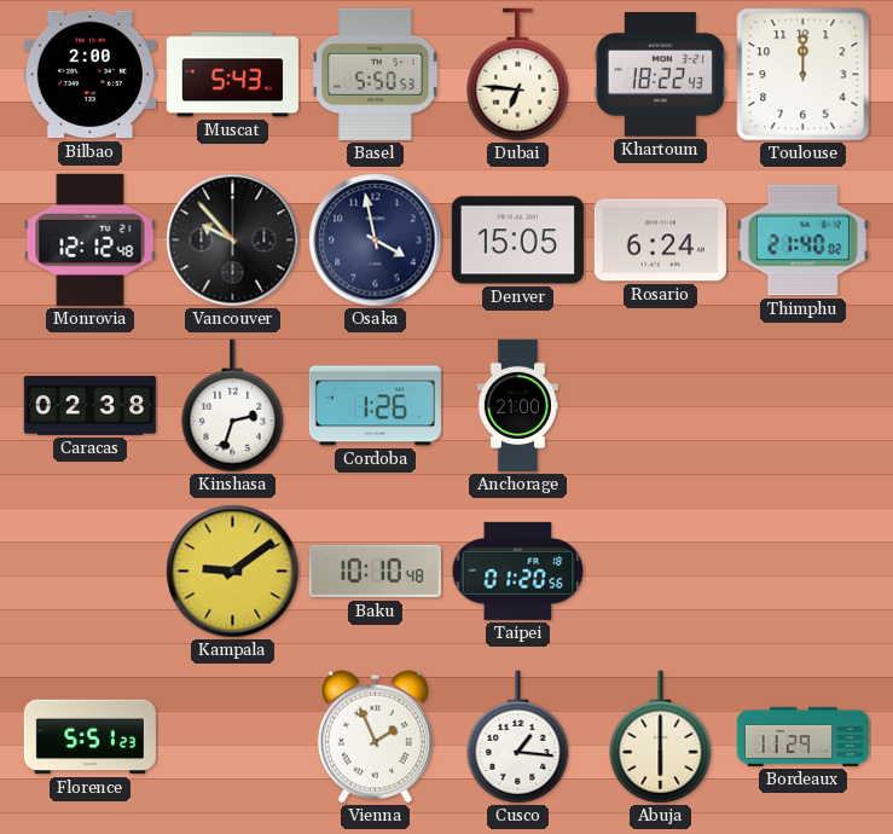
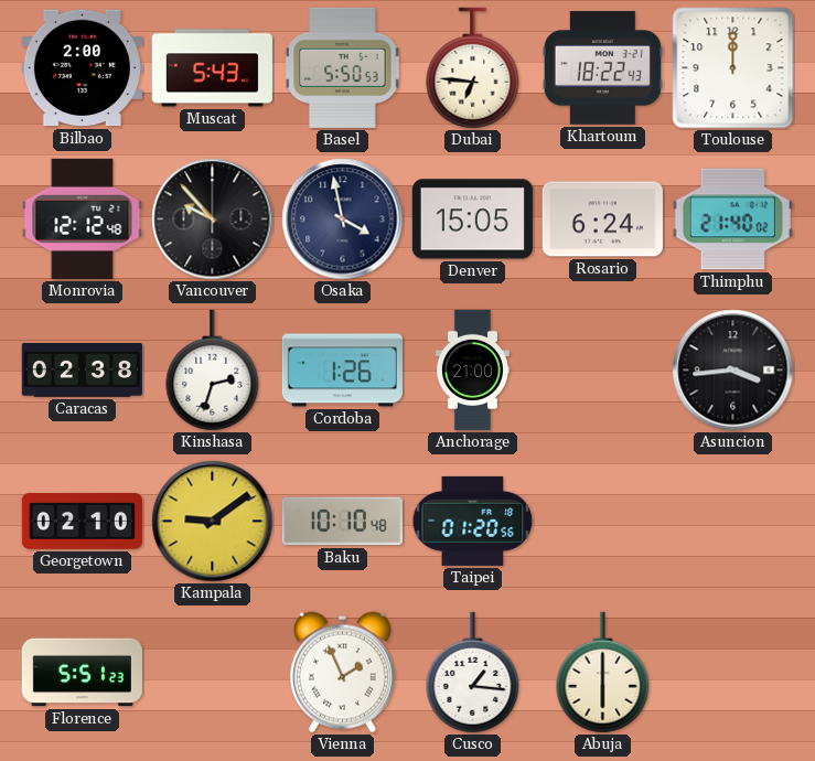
Asuncion: none -> 3:44
Georgetown: none -> 02:10
Bordeaux: 11:29 -> none
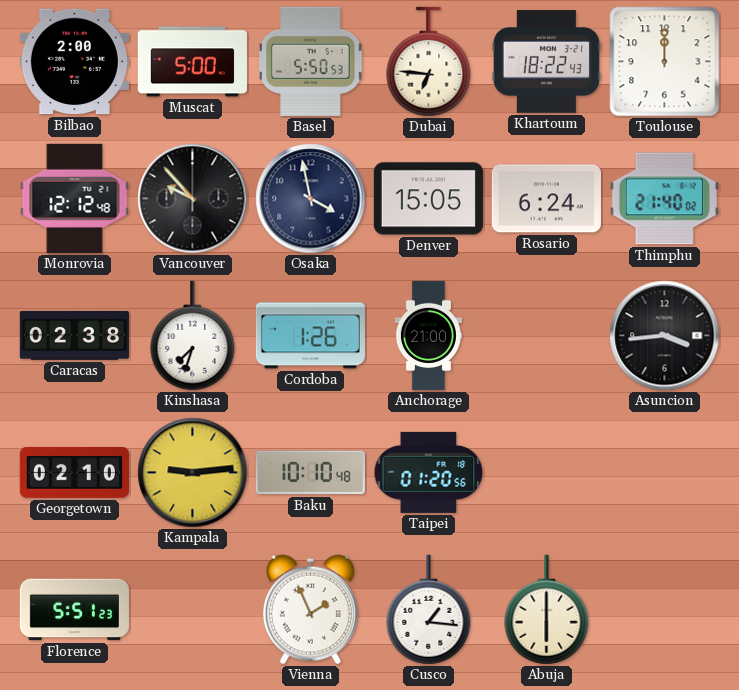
Muscat: 5:43 -> 5:00
Kinshasa: 2:33 -> 7:33
Kampala: 9:09 -> 9:14
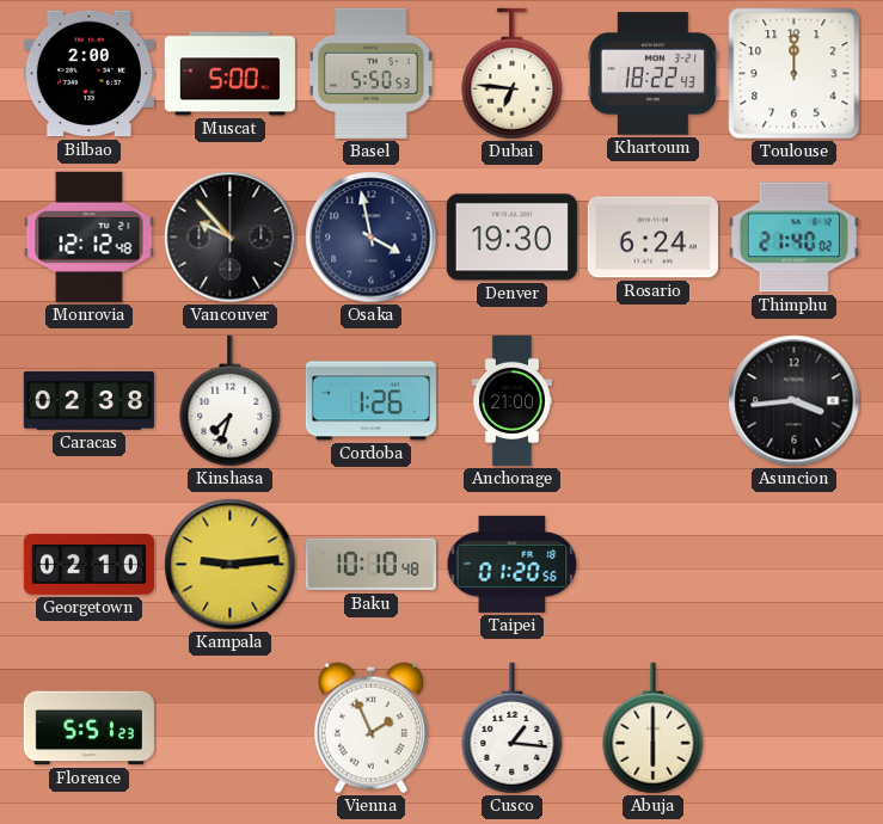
Denver: 15:05 -> 19:30
